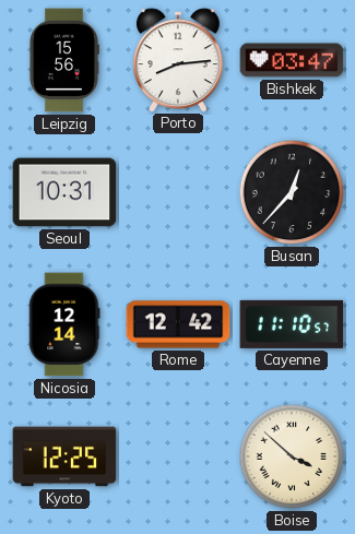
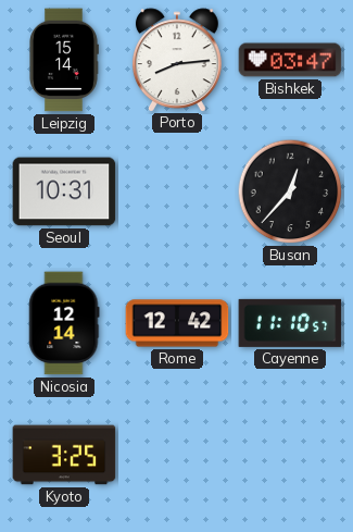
Leipzig: 15:56 -> 15:14
Kyoto: 12:25 -> 3:25
Boise: 3:52 -> none
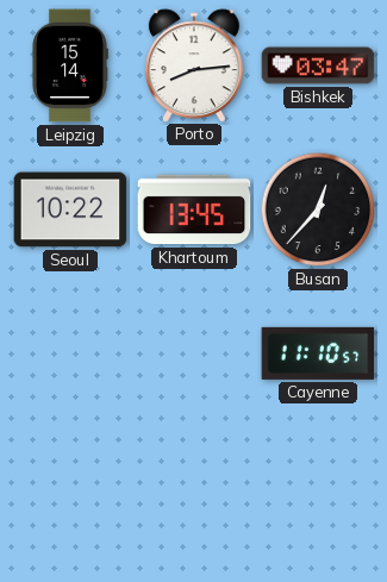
Seoul: 10:31 -> 10:22
Khartoum: none -> 13:45
Nicosia: 12:14 -> none
Rome: 12:42 -> none
Kyoto: 3:25 -> none
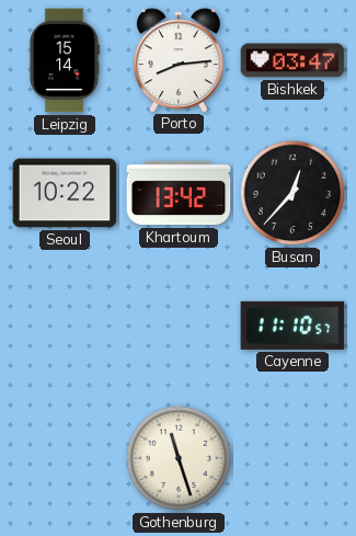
Khartoum: 13:45 -> 13:42
Gothenburg: none -> 11:27
